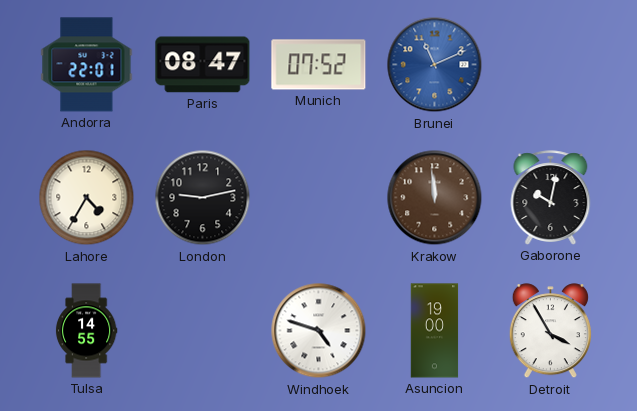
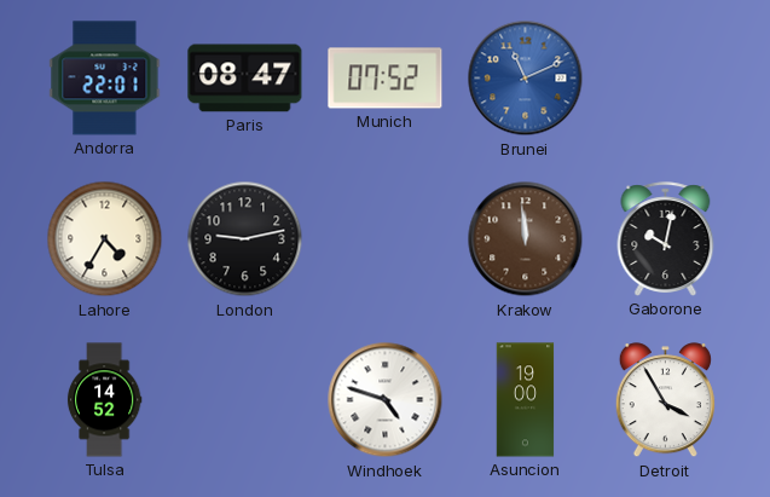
Tulsa: 14:55 -> 14:52
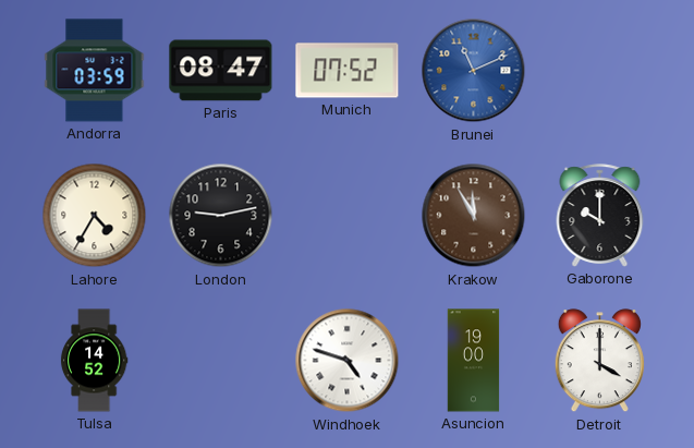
Andorra: 22:01 -> 03:59
Krakow: 11:59 -> 11:55
Gaborone: 10:02 -> 10:00
Detroit: 3:55 -> 4:00
